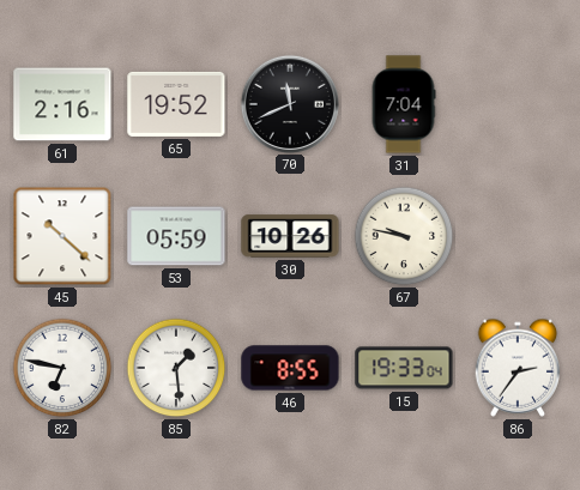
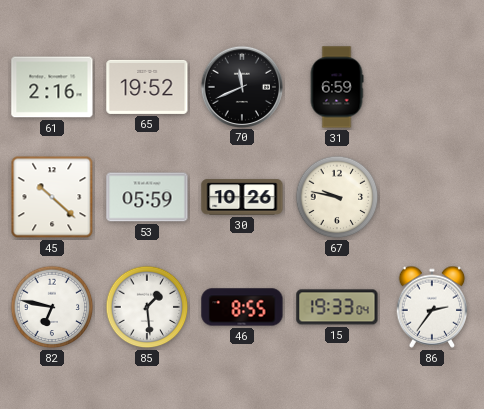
31: 7:04 -> 6:59
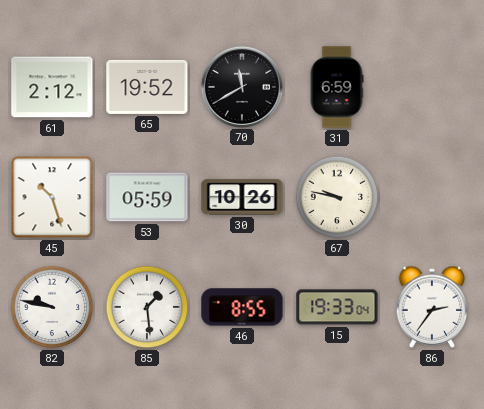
61: 2:16 -> 2:12
70: 11:41 -> 11:40
45: 10:22 -> 10:27
82: 6:47 -> 9:47
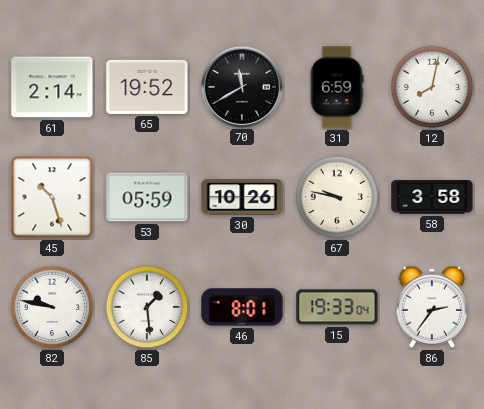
61: 2:12 -> 2:14
12: none -> 8:02
58: none -> 3:58
46: 8:55 -> 8:01
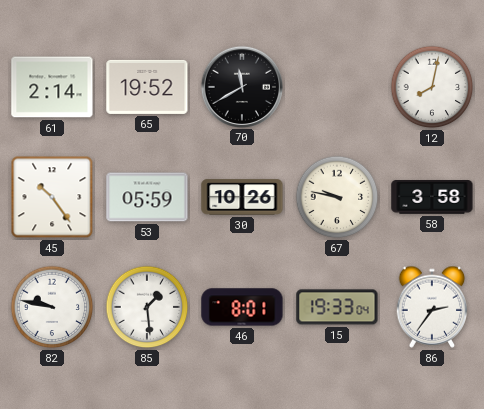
31: 6:59 -> none
45: 10:27 -> 10:24
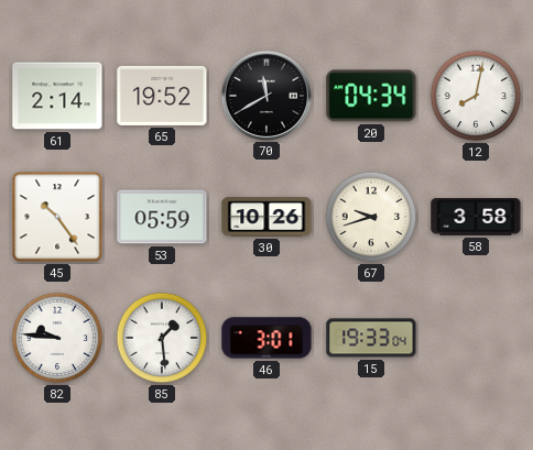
20: none -> 04:34
67: 9:47 -> 9:42
82: 9:47 -> 9:46
46: 8:01 -> 3:01
86: 2:36 -> none
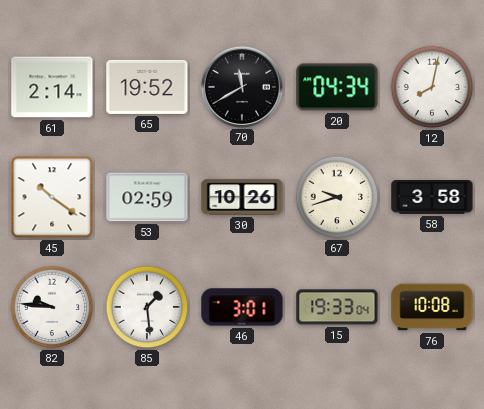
45: 10:24 -> 10:21
53: 05:59 -> 02:59
76: none -> 10:08
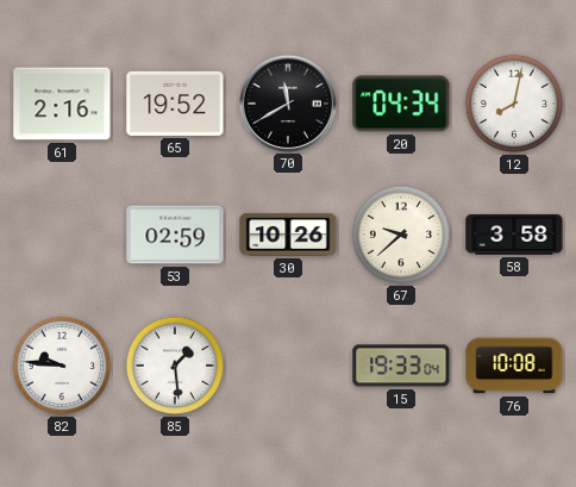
61: 2:14 -> 2:16
45: 10:21 -> none
67: 9:42 -> 9:38
46: 3:01 -> none
